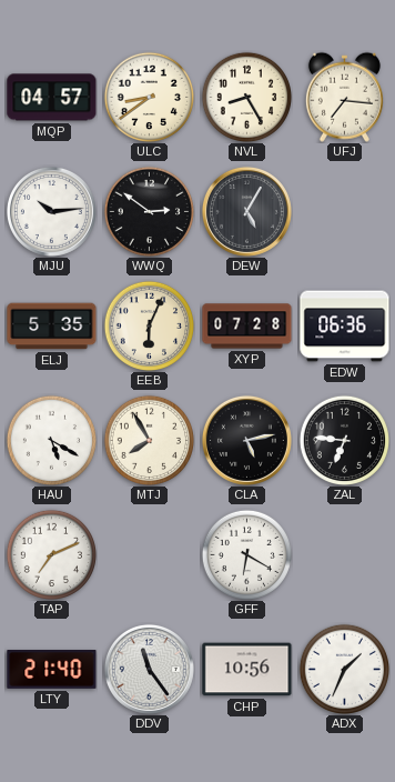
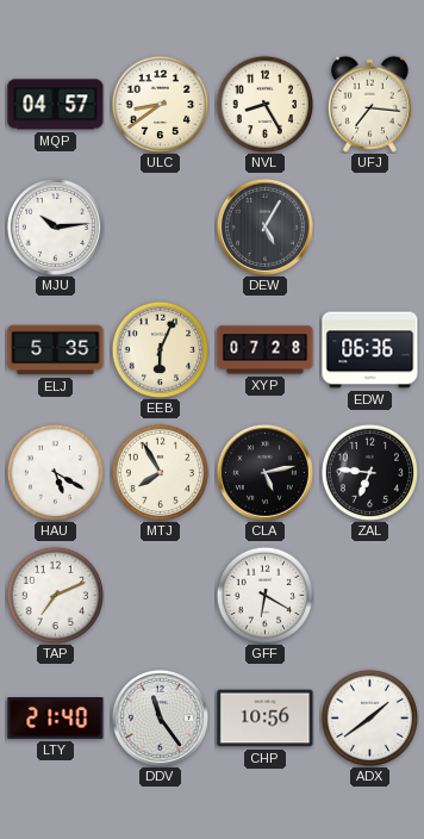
WWQ: 2:51 -> none
ADX: 1:34 -> 1:39
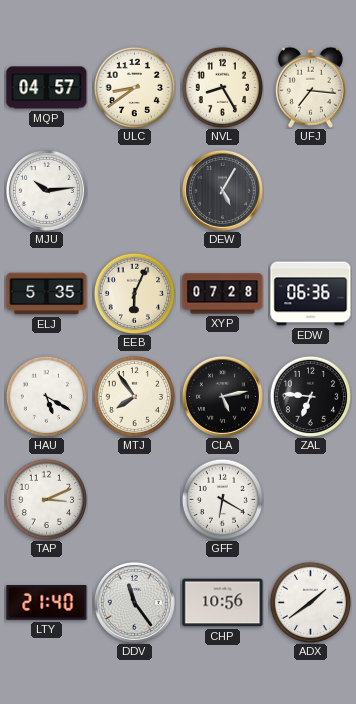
MTJ: 7:55 -> 7:54
TAP: 7:11 -> 3:11
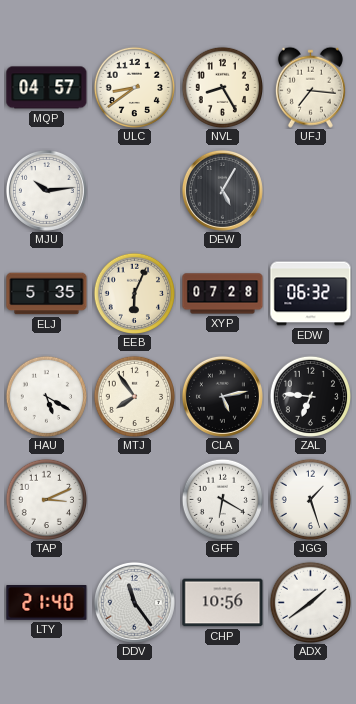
EDW: 06:36 -> 06:32
JGG: none -> 1:27
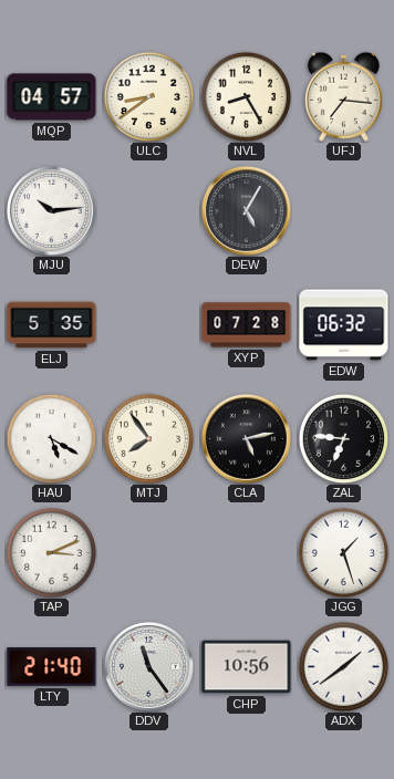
EEB: 6:04 -> none
GFF: 6:20 -> none
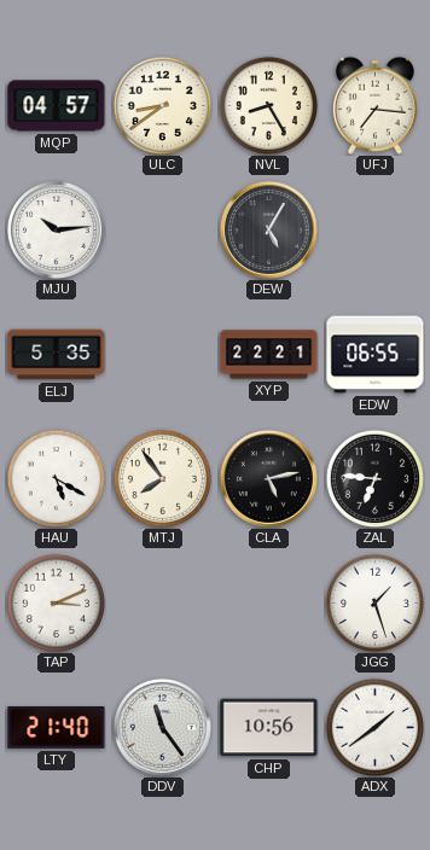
XYP: 07:28 -> 22:21
EDW: 06:32 -> 06:55
